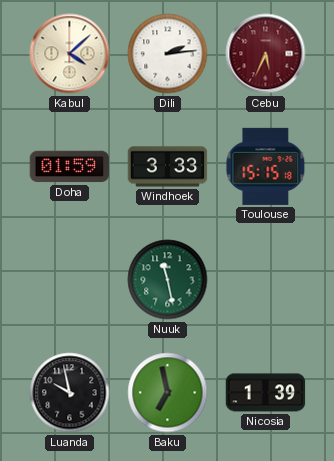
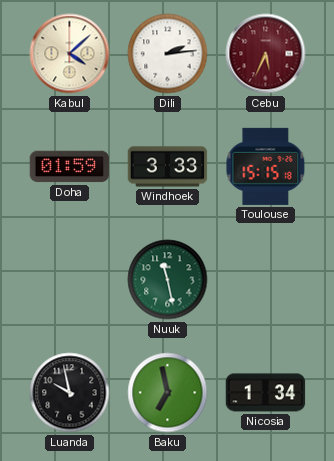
Nicosia: 1:39 -> 1:34
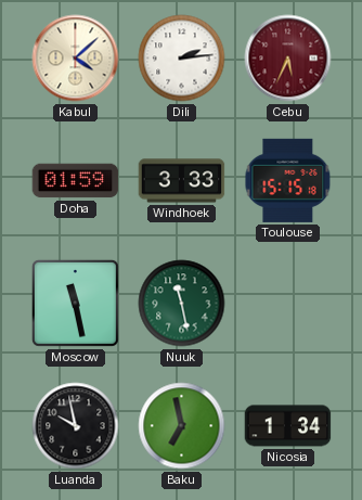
Moscow: none -> 11:28
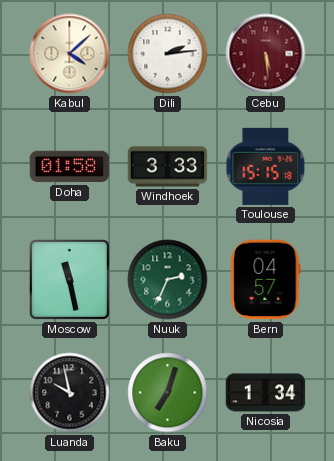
Cebu: 5:34 -> 5:29
Doha: 01:59 -> 01:58
Nuuk: 11:28 -> 2:34
Bern: none -> 04:57
Baku: 6:58 -> 7:03
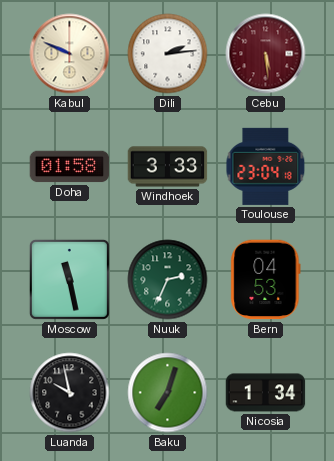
Kabul: 4:08 -> 9:49
Toulouse: 15:15 -> 23:04
Bern: 04:57 -> 04:53
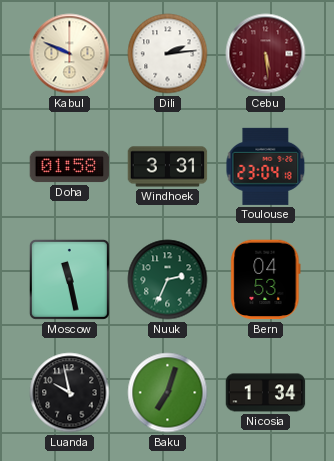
Windhoek: 3:33 -> 3:31
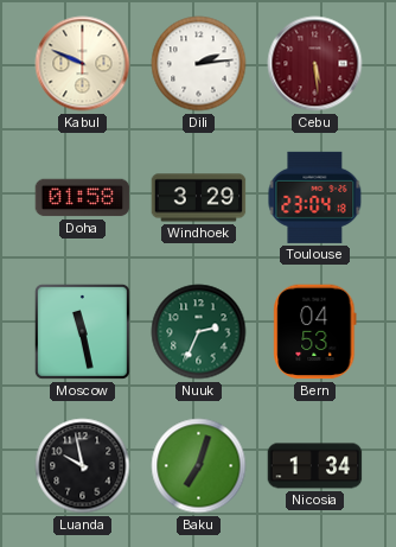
Windhoek: 3:31 -> 3:29
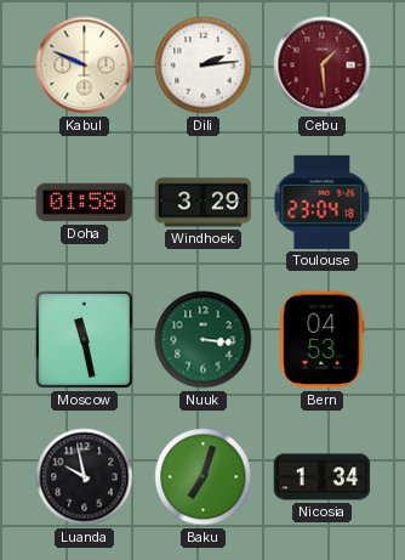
Cebu: 5:29 -> 1:29
Nuuk: 2:34 -> 3:16
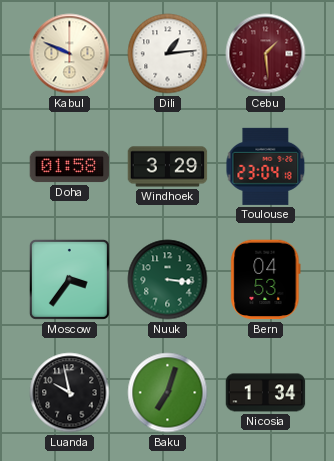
Dili: 2:14 -> 1:14
Moscow: 11:28 -> 3:36
